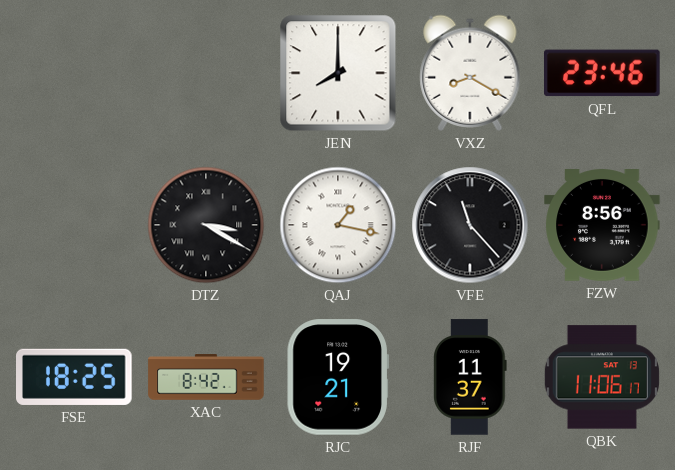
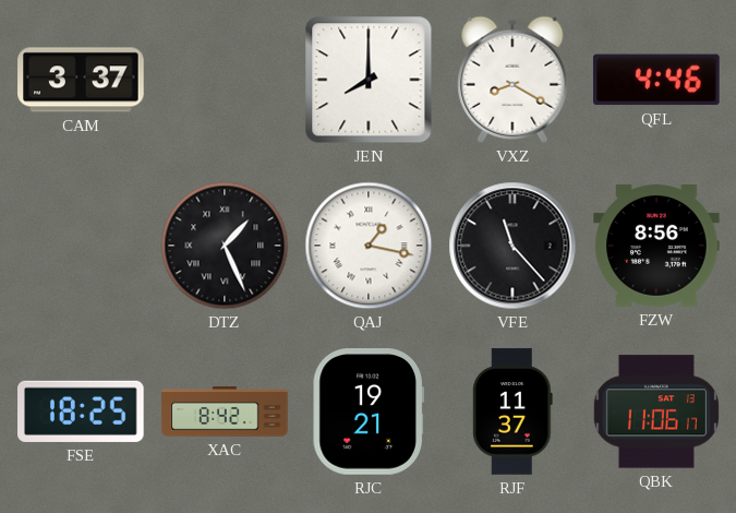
CAM: none -> 3:37
QFL: 23:46 -> 4:46
DTZ: 3:20 -> 1:26
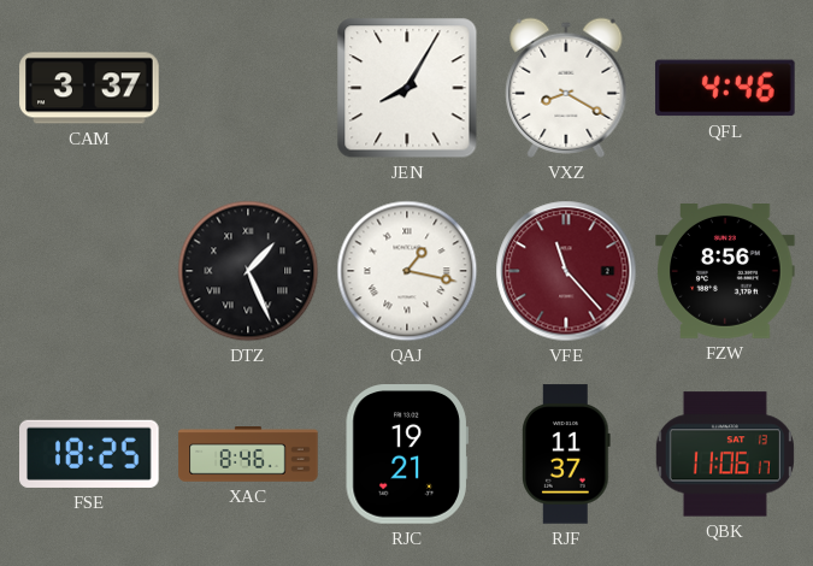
JEN: 8:00 -> 8:05
VFE dial: black -> burgundy
XAC: 8:42 -> 8:46
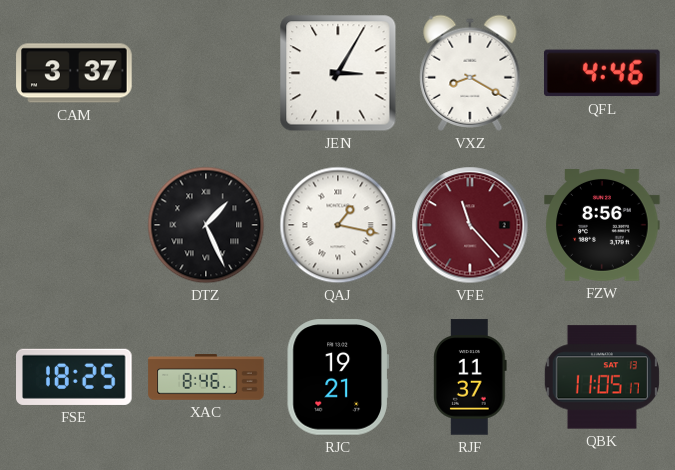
JEN: 8:05 -> 3:05
QBK: 11:06 -> 11:05
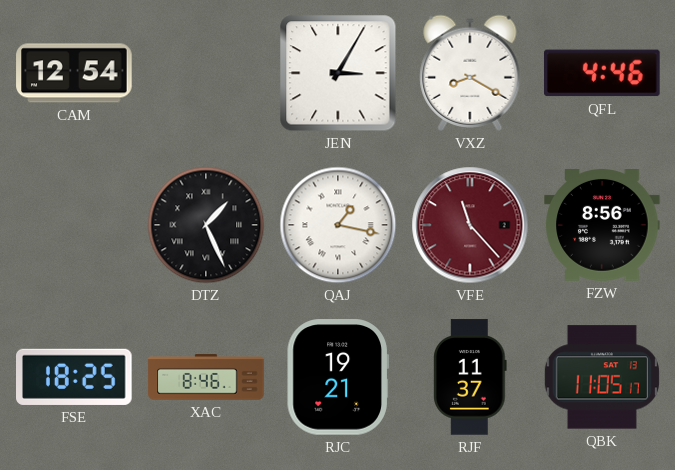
CAM: 3:37 -> 12:54
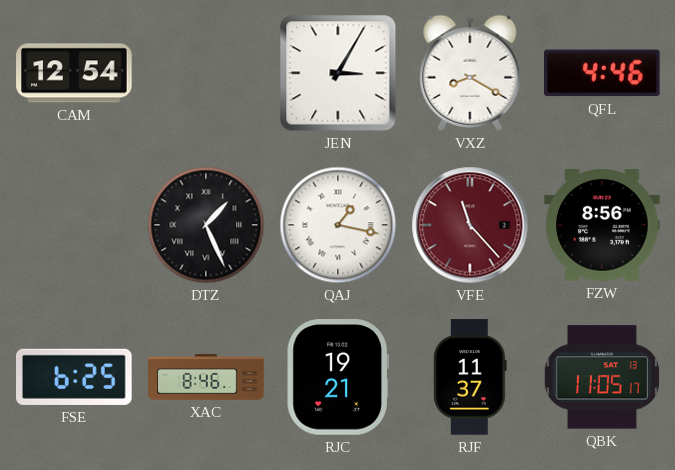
FSE: 18:25 -> 6:25
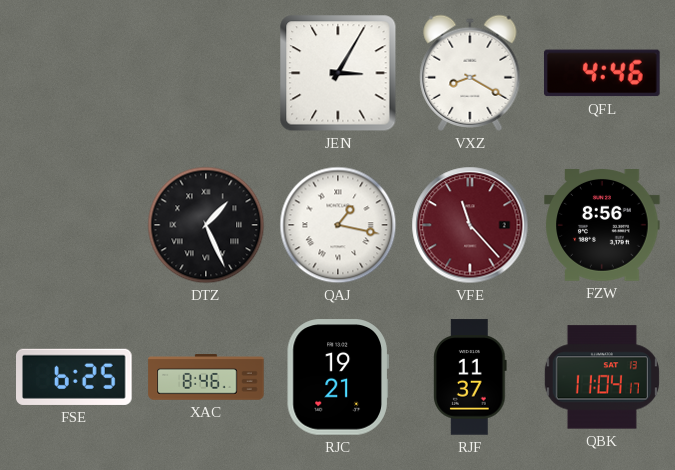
CAM: 12:54 -> none
QBK: 11:05 -> 11:04
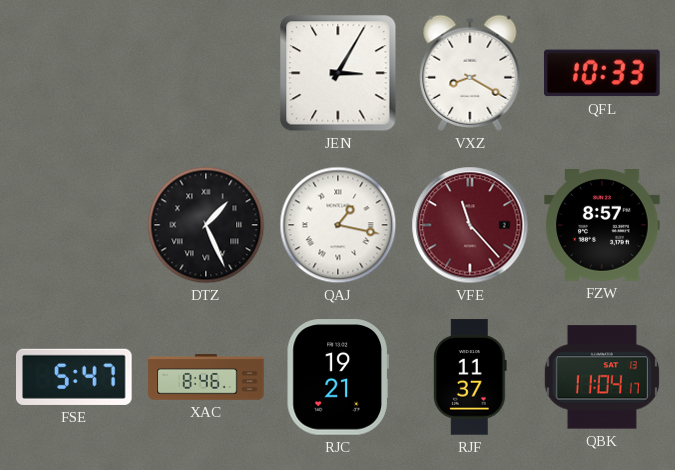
QFL: 4:46 -> 10:33
FZW: 8:56 -> 8:57
FSE: 6:25 -> 5:47
